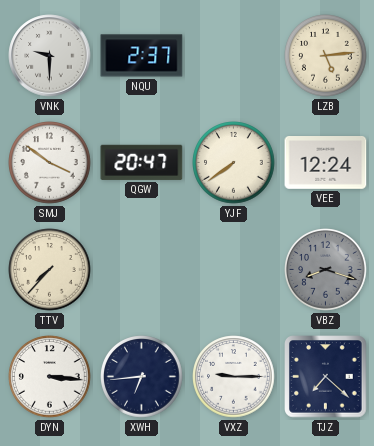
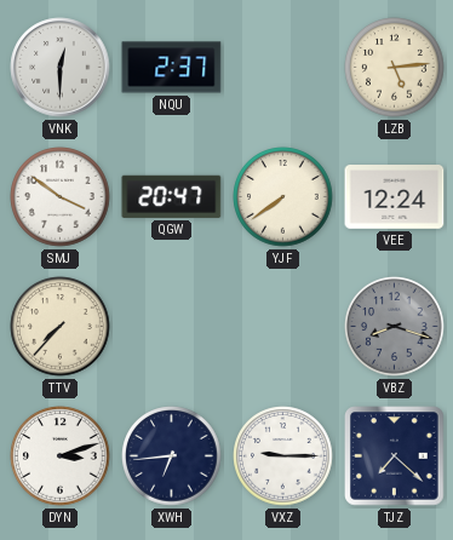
VNK: 9:30 -> 12:30
DYN: 3:16 -> 3:12
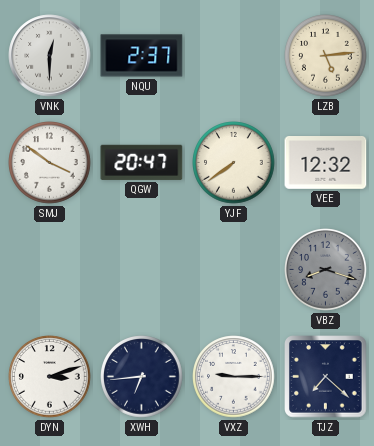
VEE: 12:24 -> 12:32
TTV: 7:37 -> none
